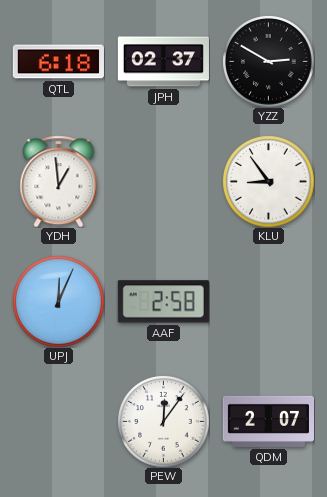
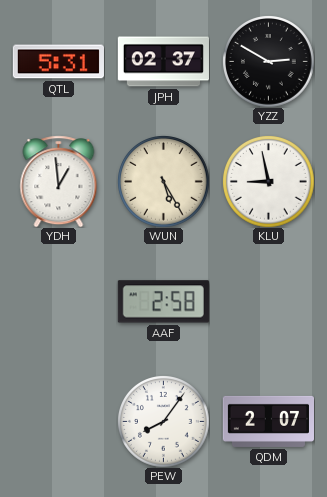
QTL: 6:18 -> 5:31
WUN: none -> 5:25
KLU: 8:54 -> 8:58
UPJ: 12:04 -> none
PEW: 12:06 -> 8:06
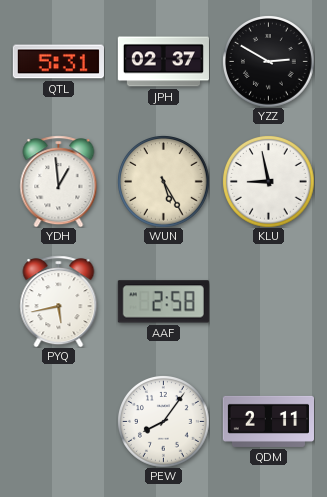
PYQ: none -> 5:43
QDM: 2:07 -> 2:11
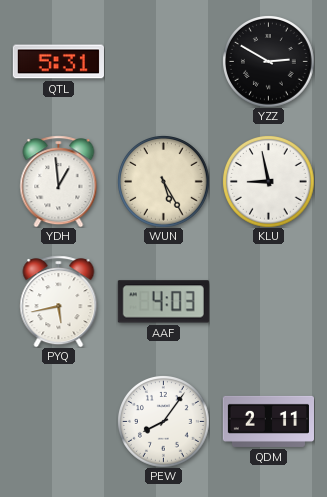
JPH: 02:37 -> none
AAF: 2:58 -> 4:03
